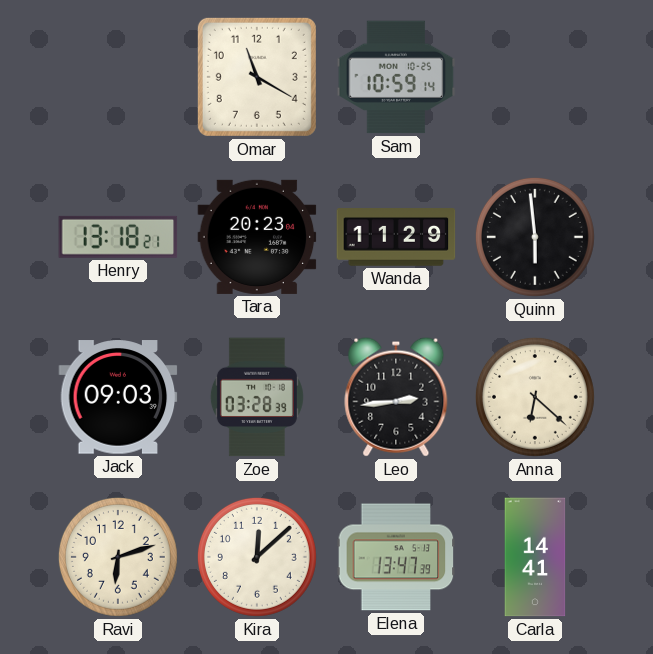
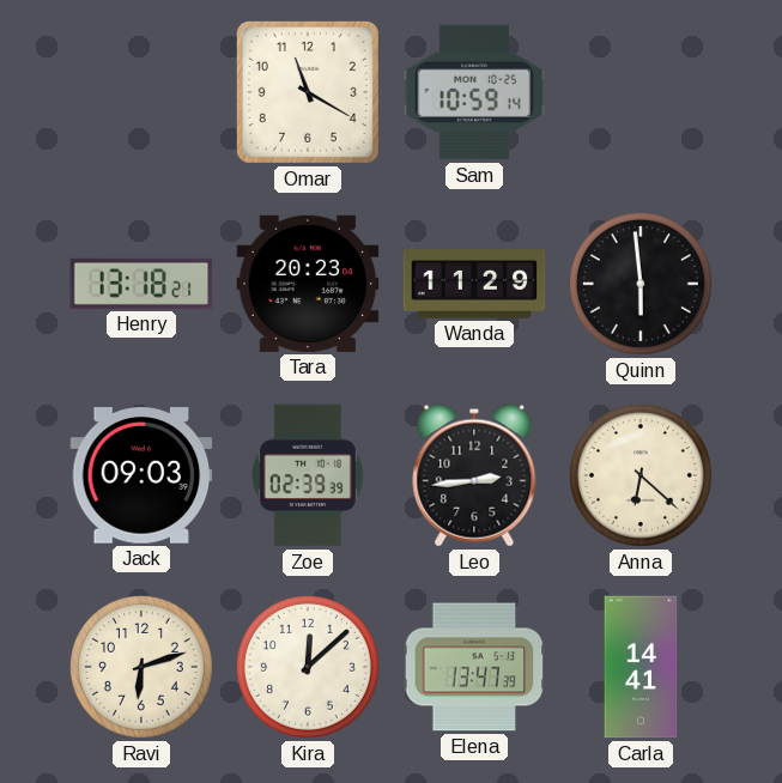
Zoe: 03:28 -> 02:39
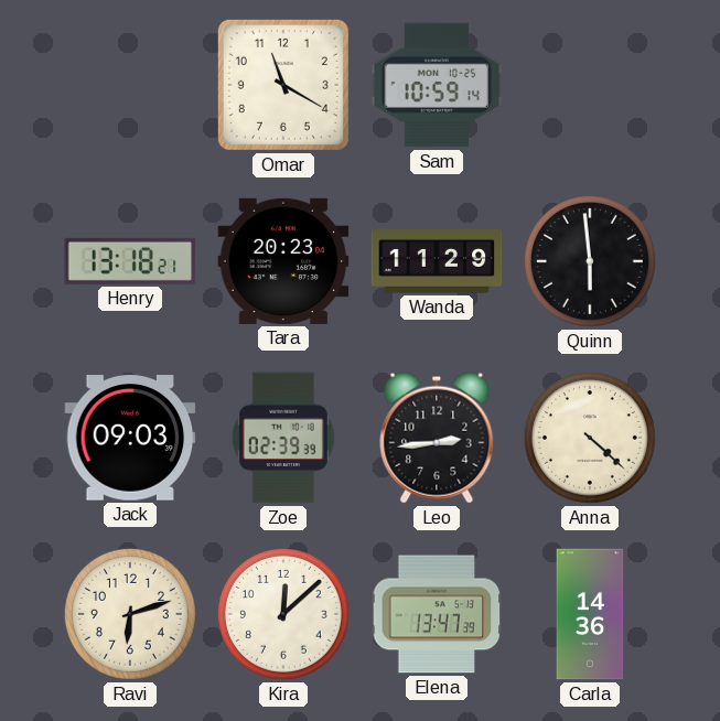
Anna: 6:22 -> 4:22
Carla: 14:41 -> 14:36
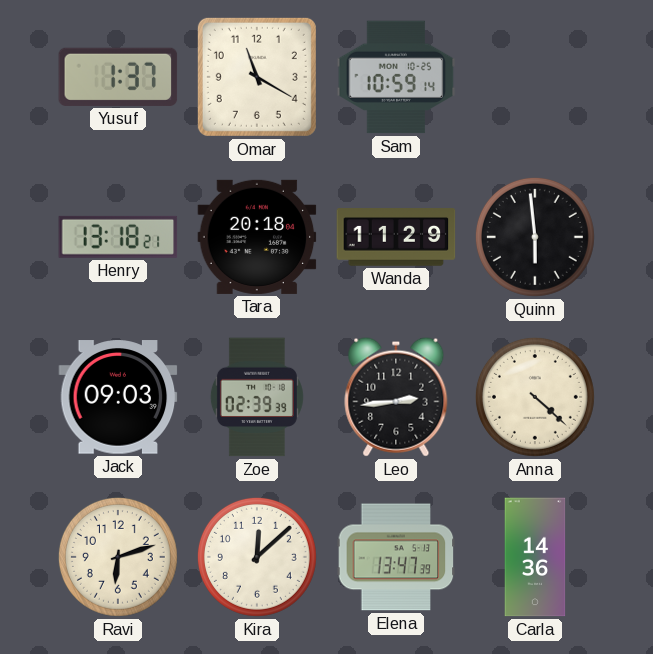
Yusuf: none -> 1:37
Tara: 20:23 -> 20:18
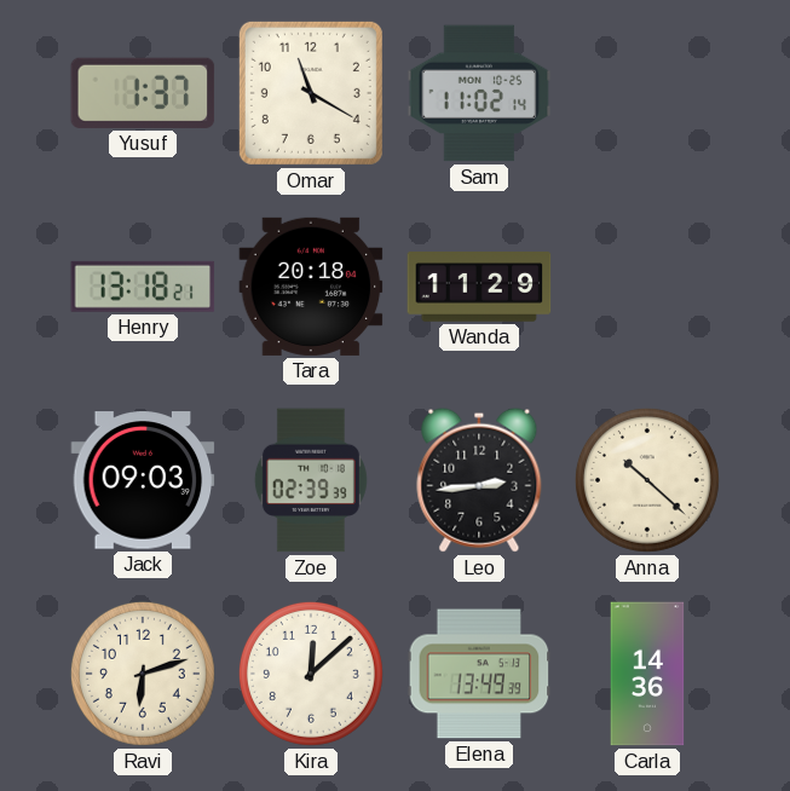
Sam: 10:59 -> 11:02
Quinn: 5:59 -> none
Anna: 4:22 -> 10:22
Elena: 13:47 -> 13:49
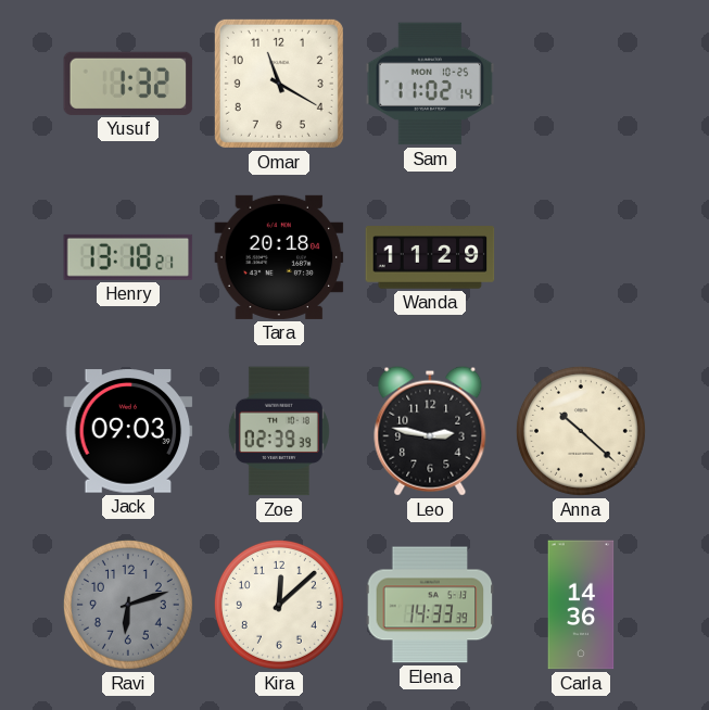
Yusuf: 1:37 -> 1:32
Leo: 2:44 -> 2:47
Ravi dial: cream -> grey
Elena: 13:49 -> 14:33
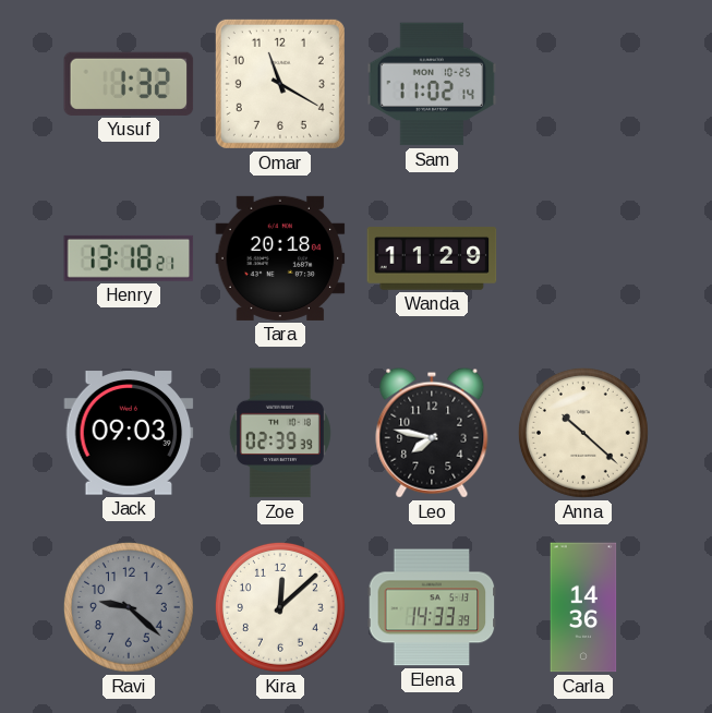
Leo: 2:47 -> 7:47
Ravi: 6:12 -> 9:22
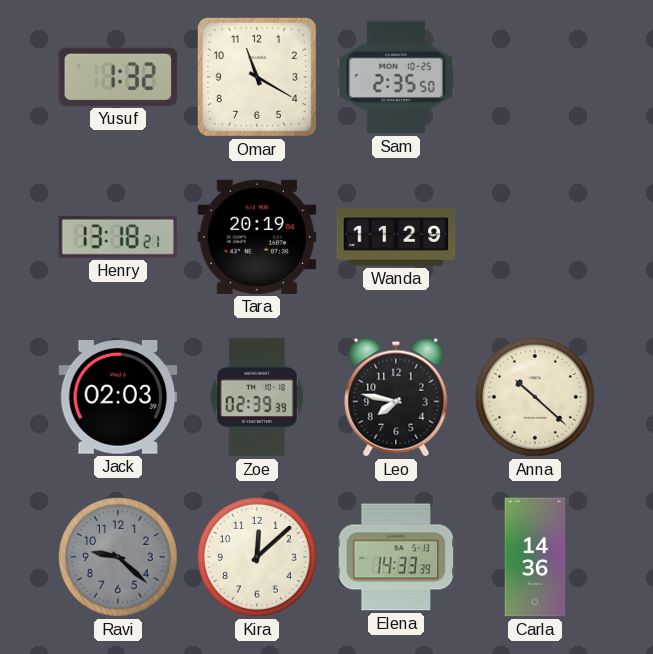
Sam: 11:02 -> 2:35
Tara: 20:18 -> 20:19
Jack: 09:03 -> 02:03
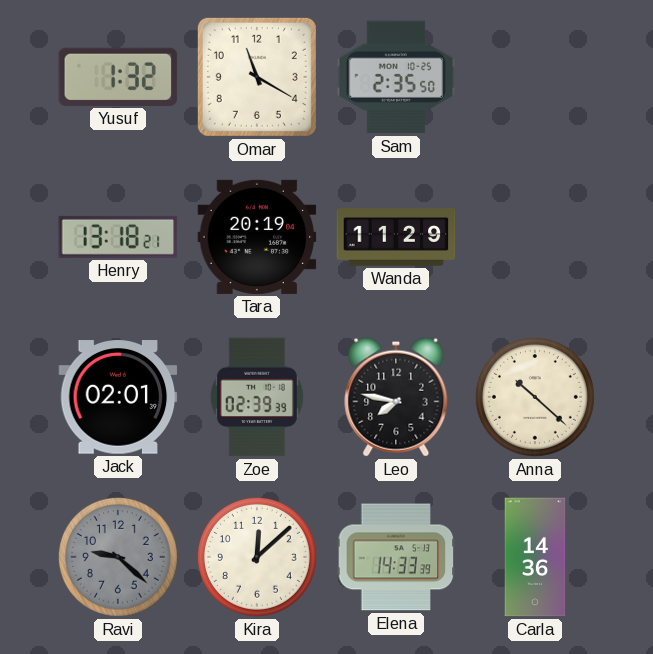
Jack: 02:03 -> 02:01
